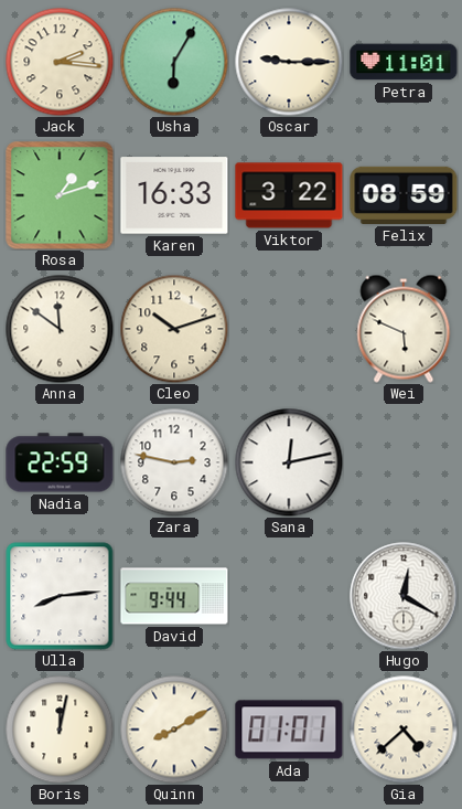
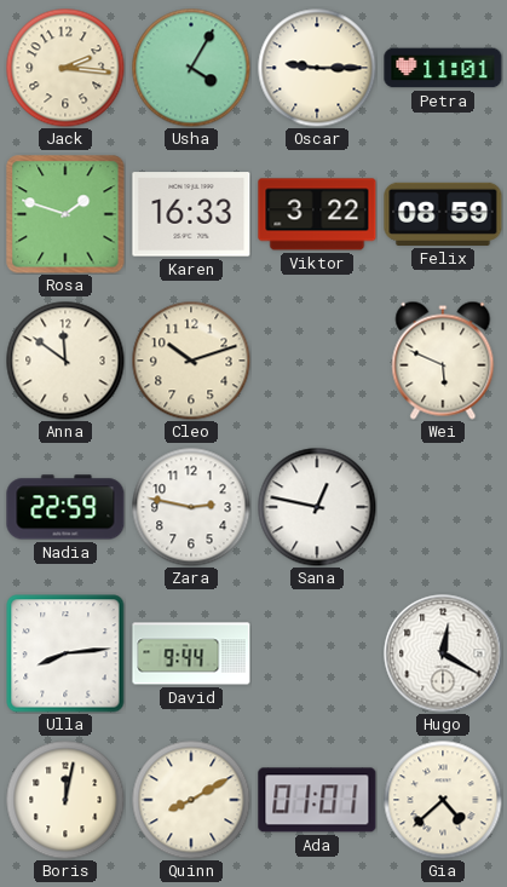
Usha: 6:05 -> 4:05
Rosa: 1:12 -> 1:48
Sana: 12:13 -> 12:47
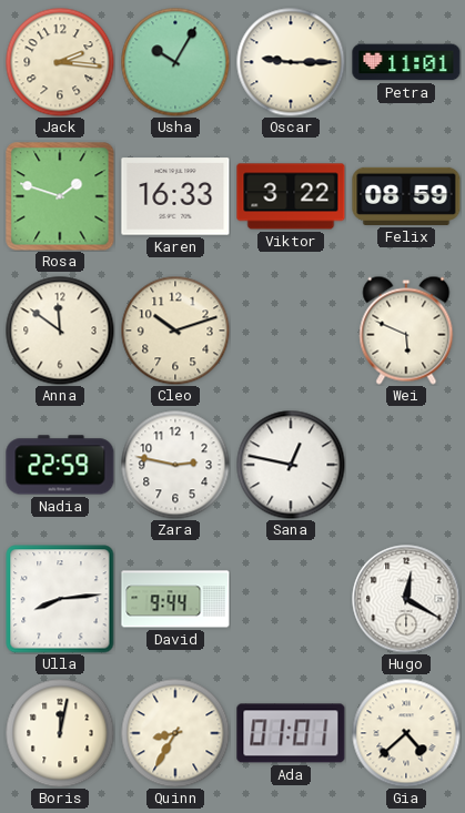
Usha: 4:05 -> 10:05
Quinn: 8:10 -> 8:35
